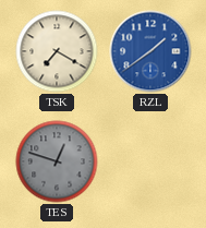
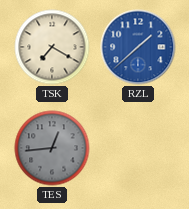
RZL: 1:39 -> 1:38
TES: 12:48 -> 12:44
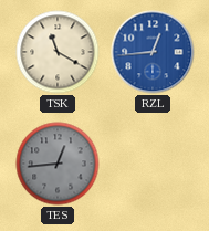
TSK: 7:20 -> 11:20
RZL: 1:38 -> 12:44
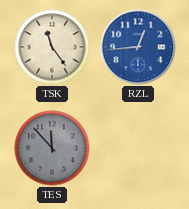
TSK: 11:20 -> 11:24
TES: 12:44 -> 11:53
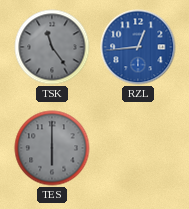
TSK dial: cream -> grey
TES: 11:53 -> 6:00
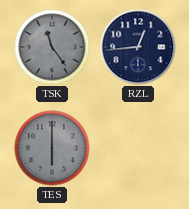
RZL dial: blue -> navy
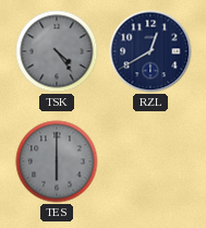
TSK: 11:24 -> 4:24
RZL: 12:44 -> 12:40
